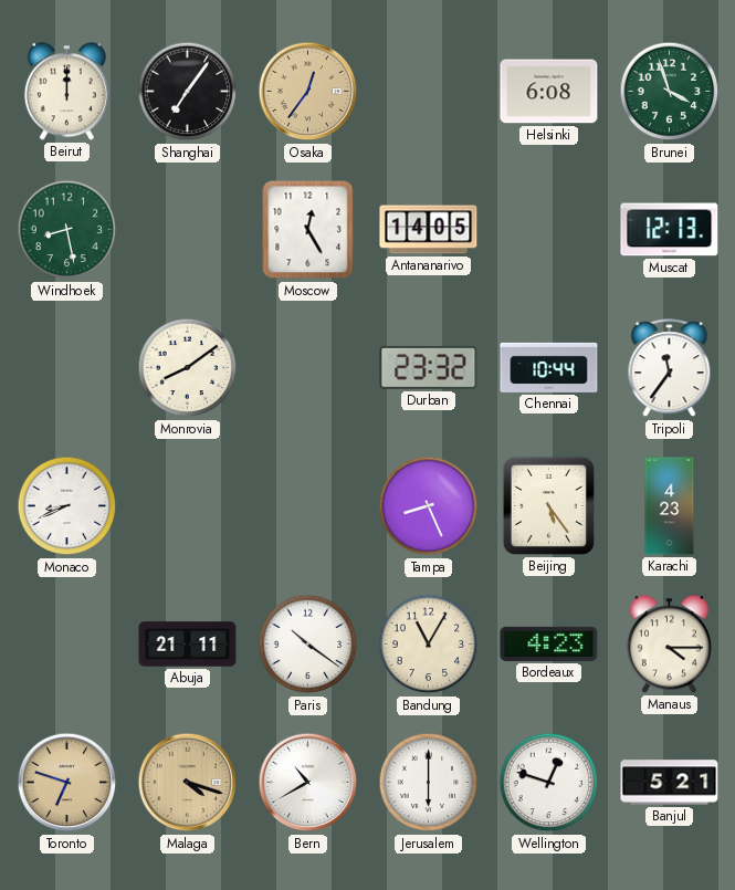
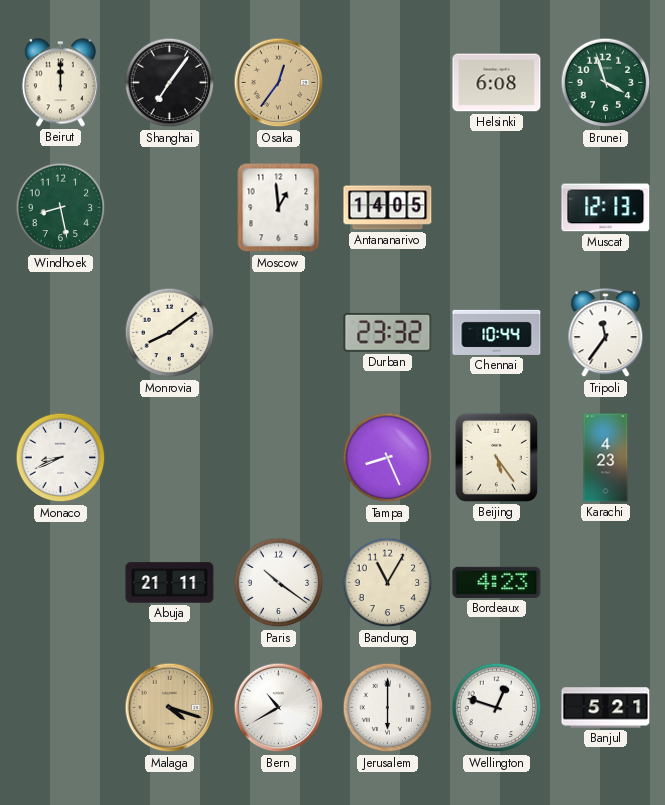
Moscow: 12:25 -> 12:59
Manaus: 4:15 -> none
Toronto: 6:48 -> none
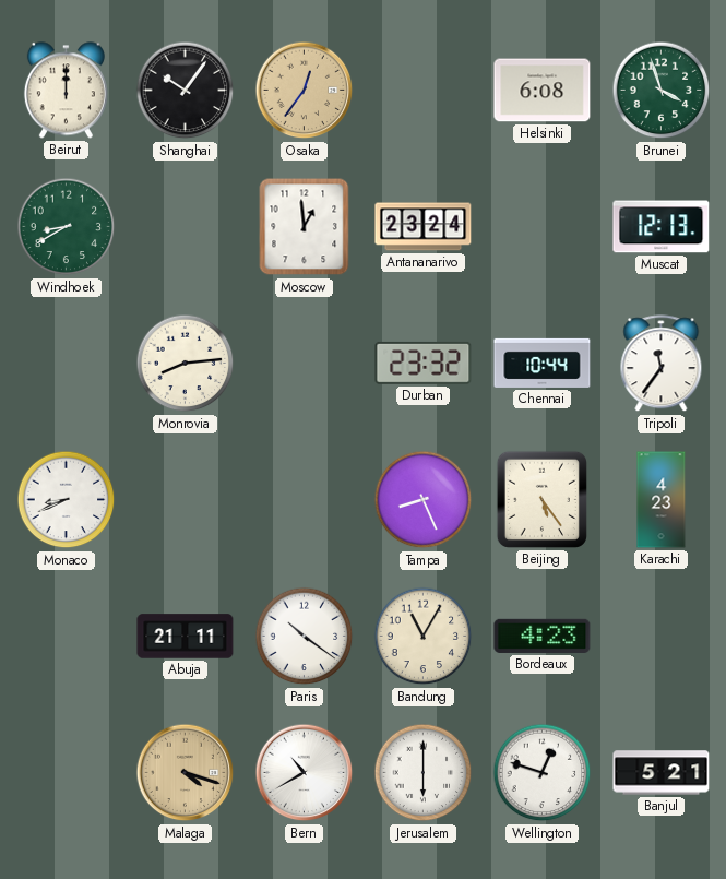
Shanghai: 7:06 -> 10:06
Windhoek: 8:28 -> 8:40
Antananarivo: 14:05 -> 23:24
Monrovia: 8:09 -> 8:14
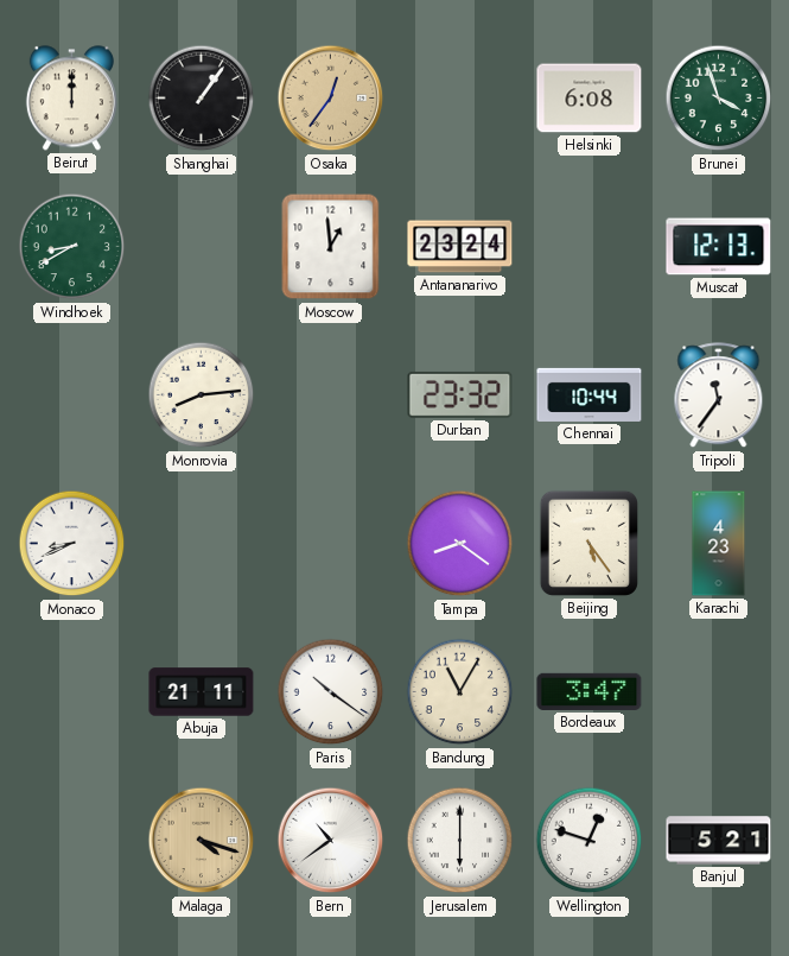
Shanghai: 10:06 -> 1:06
Tampa: 8:26 -> 8:21
Bordeaux: 4:23 -> 3:47
Bern: 10:40 -> 10:39
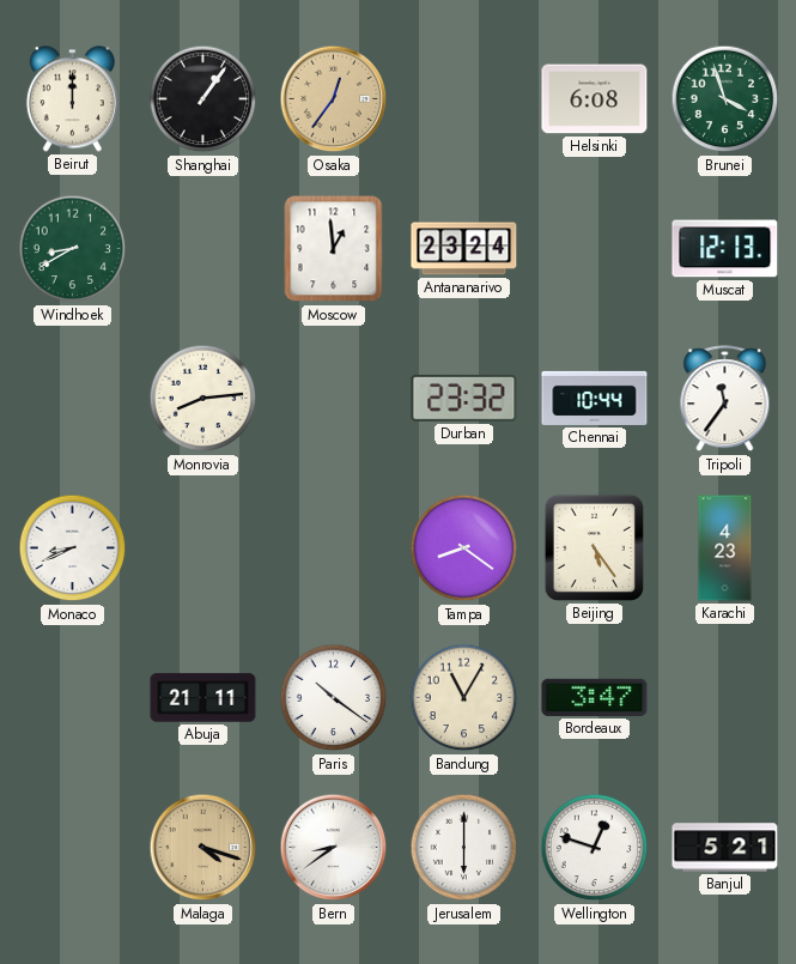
Bern: 10:39 -> 8:39
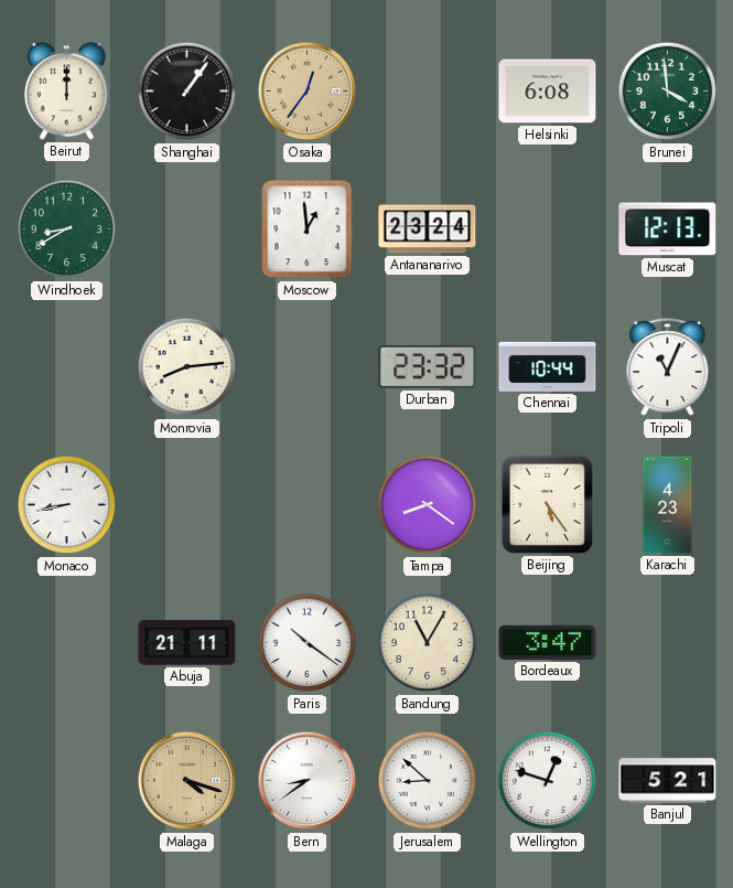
Brunei: 3:57 -> 3:59
Tripoli: 11:36 -> 11:04
Monaco: 8:41 -> 8:43
Jerusalem: 6:00 -> 8:52
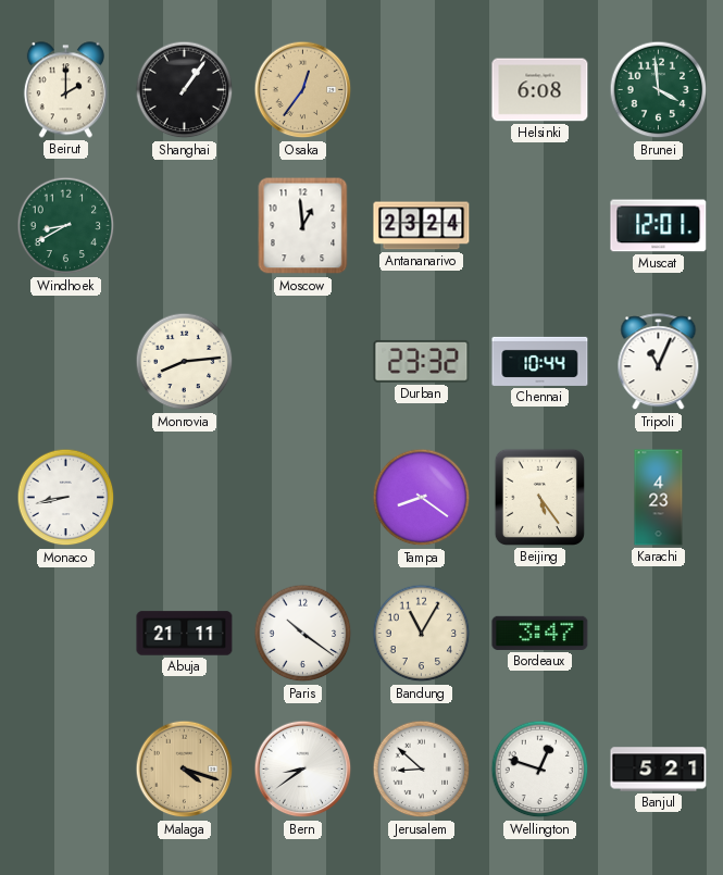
Beirut: 12:00 -> 2:00
Muscat: 12:13 -> 12:01
